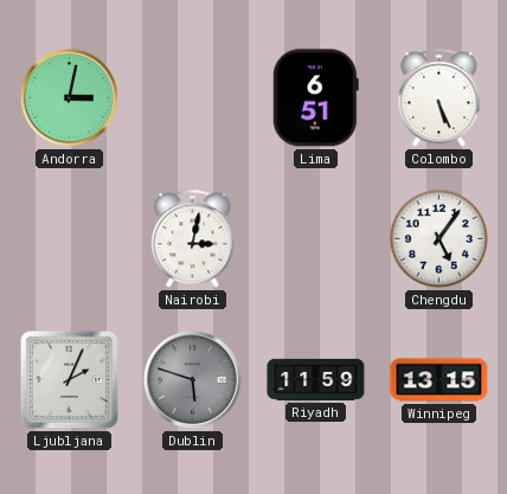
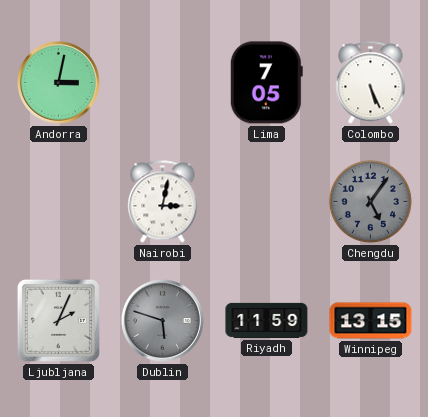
Lima: 6:51 -> 7:05
Chengdu dial: white -> grey
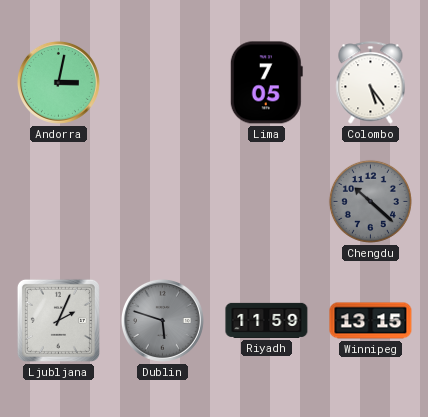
Colombo: 5:26 -> 5:24
Nairobi: 3:02 -> none
Chengdu: 5:06 -> 10:22
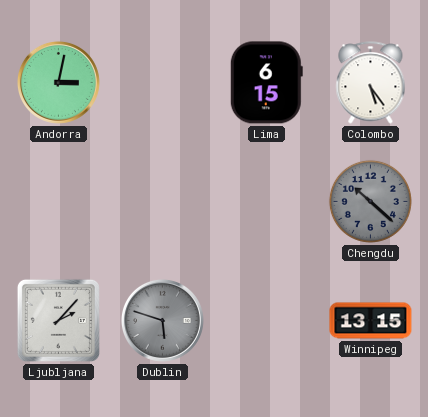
Lima: 7:05 -> 6:15
Ljubljana: 2:04 -> 2:07
Riyadh: 11:59 -> none
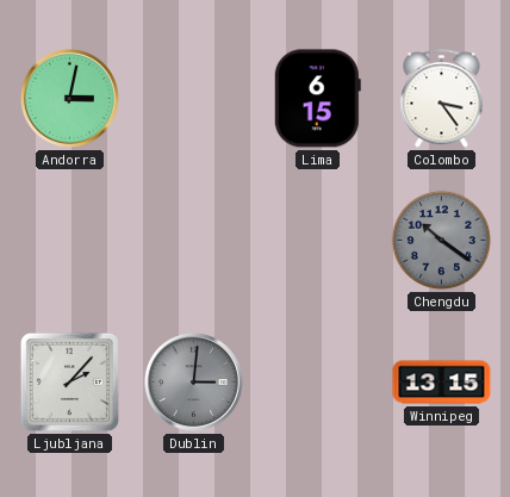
Colombo: 5:24 -> 3:24
Chengdu: 10:22 -> 10:21
Dublin: 5:48 -> 3:01
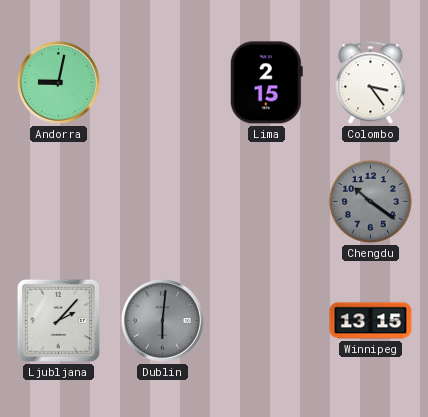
Andorra: 3:02 -> 9:02
Lima: 6:15 -> 2:15
Dublin: 3:01 -> 6:01
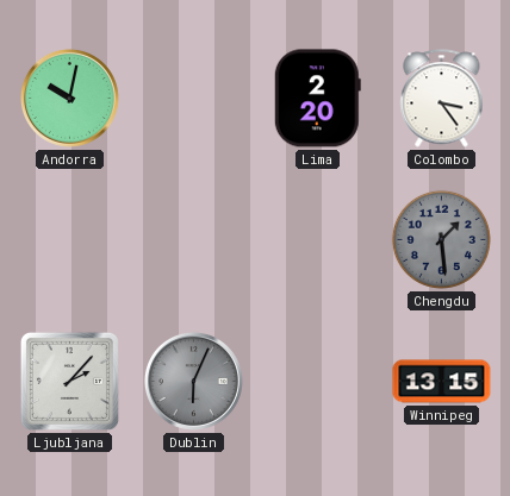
Andorra: 9:02 -> 10:02
Lima: 2:15 -> 2:20
Chengdu: 10:21 -> 1:29
Dublin: 6:01 -> 6:04
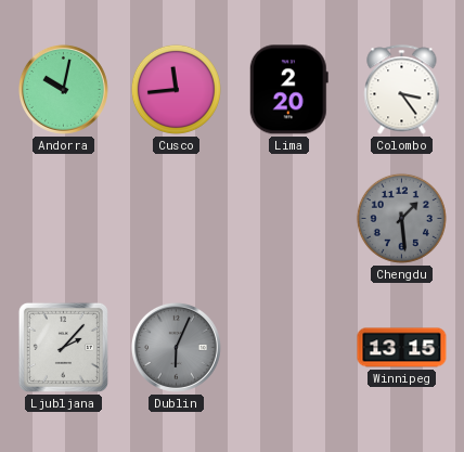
Cusco: none -> 11:44
